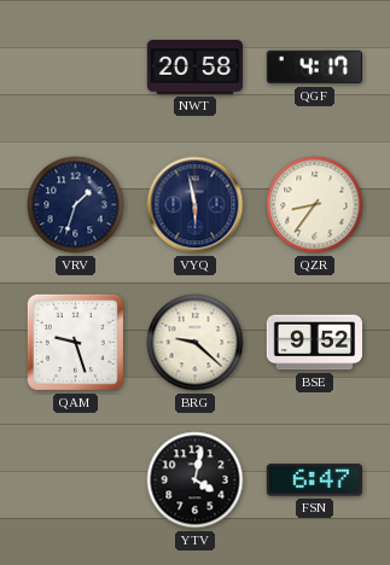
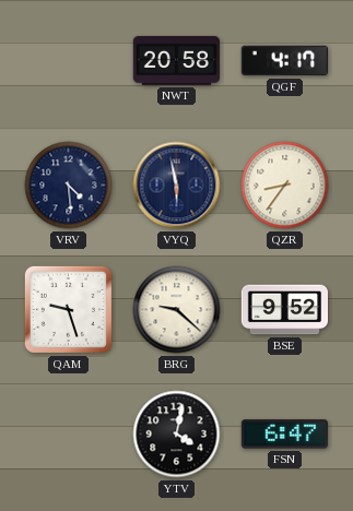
VRV: 1:33 -> 4:29
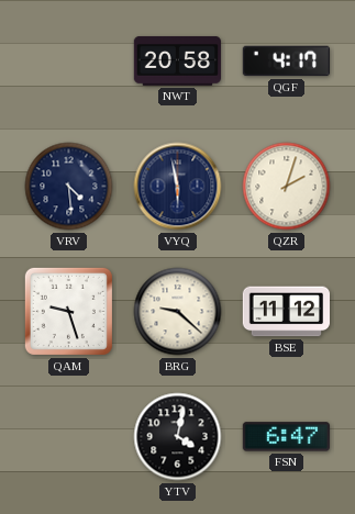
QZR: 8:36 -> 2:03
BSE: 9:52 -> 11:12
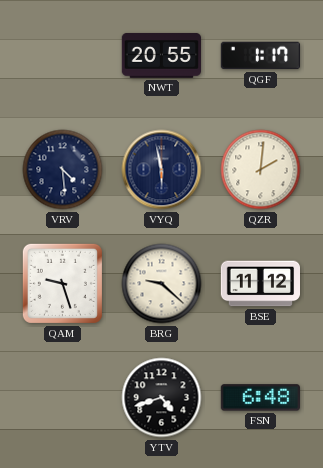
NWT: 20:58 -> 20:55
QGF: 4:17 -> 1:17
QZR: 2:03 -> 2:01
YTV: 4:02 -> 4:42
FSN: 6:47 -> 6:48
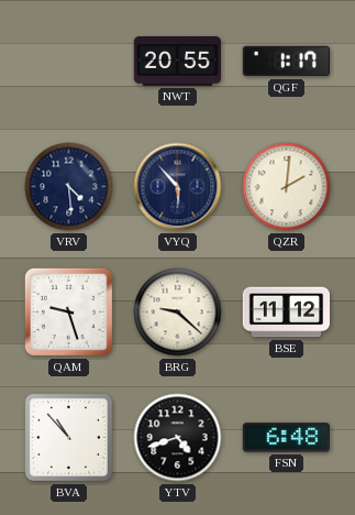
VYQ: 5:58 -> 5:53
BVA: none -> 10:53
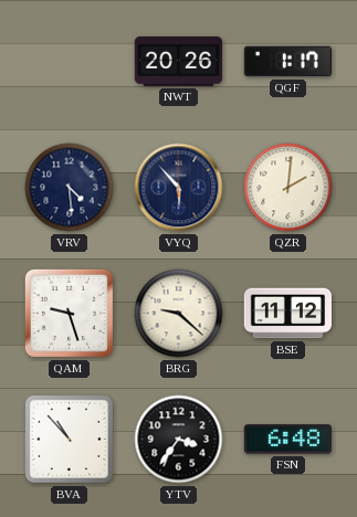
NWT: 20:55 -> 20:26
YTV: 4:42 -> 3:36
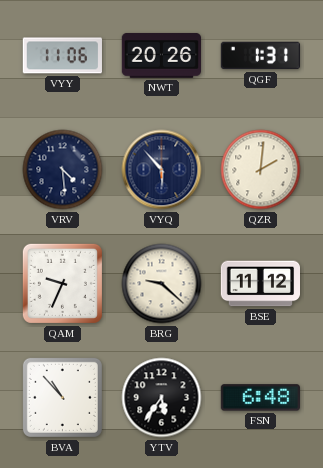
VYY: none -> 11:06
QGF: 1:17 -> 1:31
QAM: 9:27 -> 9:34
YTV: 3:36 -> 5:36
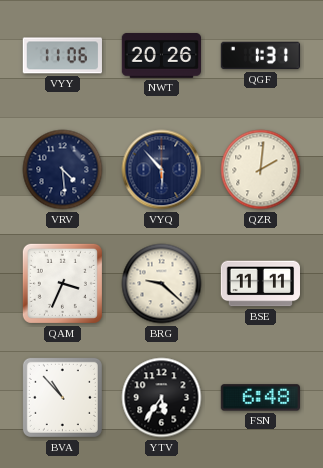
QAM: 9:34 -> 3:34
BSE: 11:12 -> 11:11
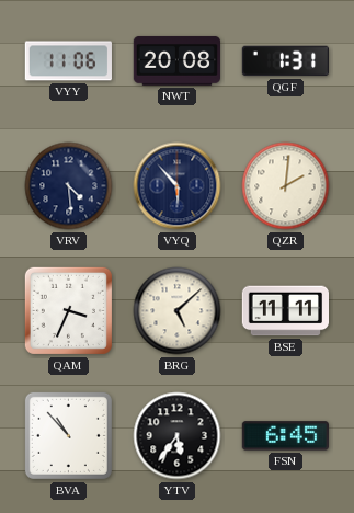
NWT: 20:26 -> 20:08
BRG: 9:22 -> 5:08
FSN: 6:48 -> 6:45
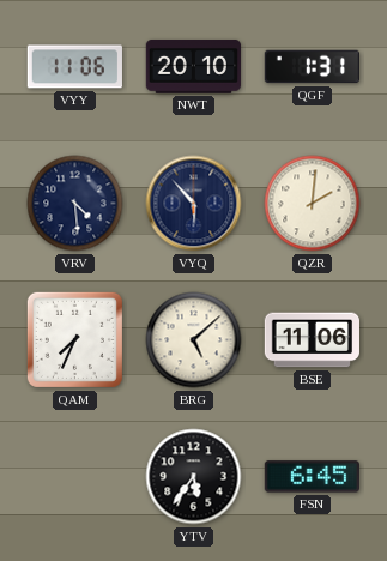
NWT: 20:08 -> 20:10
QAM: 3:34 -> 7:34
BSE: 11:11 -> 11:06
BVA: 10:53 -> none
